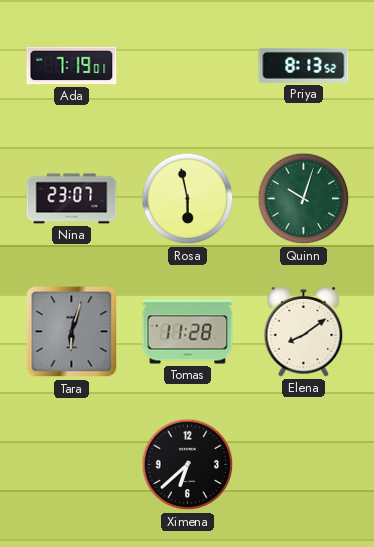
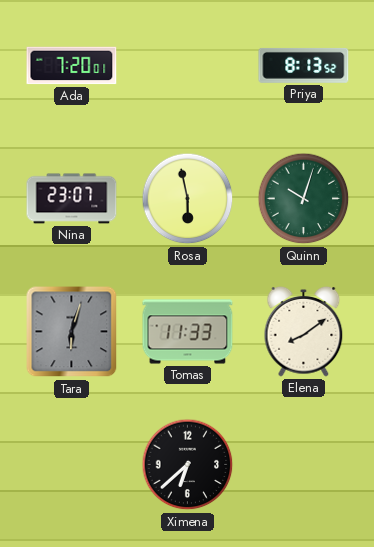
Ada: 7:19 -> 7:20
Tomas: 11:28 -> 11:33
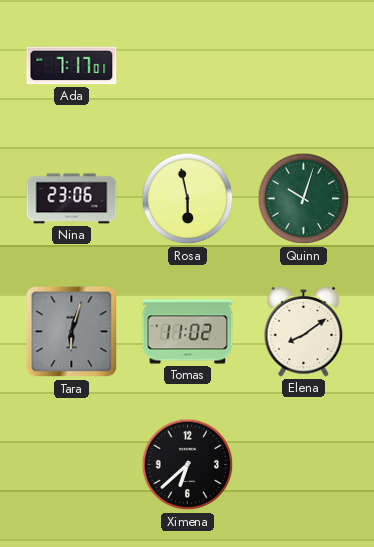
Ada: 7:20 -> 7:17
Priya: 8:13 -> none
Nina: 23:07 -> 23:06
Tomas: 11:33 -> 11:02
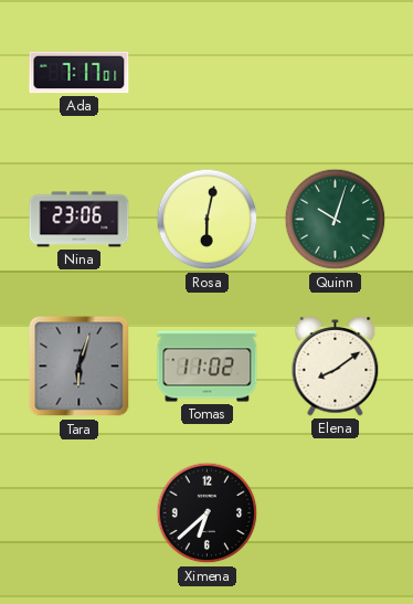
Rosa: 5:58 -> 6:02
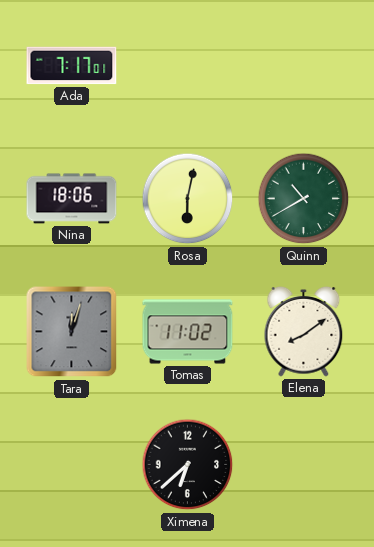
Nina: 23:06 -> 18:06
Quinn: 10:03 -> 10:40
Tara: 6:03 -> 12:03
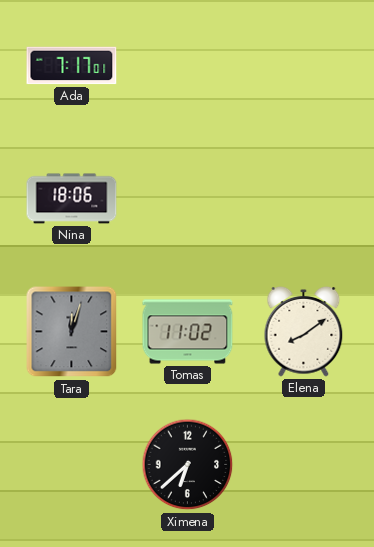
Rosa: 6:02 -> none
Quinn: 10:40 -> none
